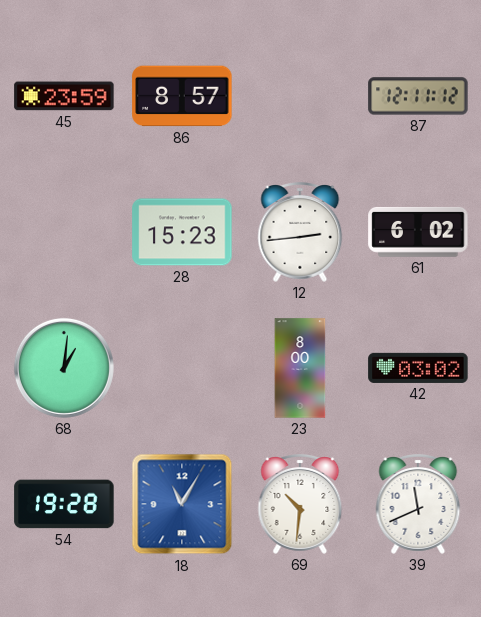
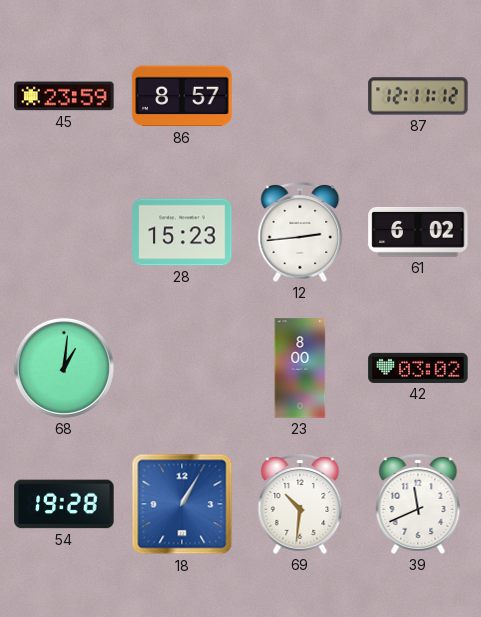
18: 11:05 -> 1:05
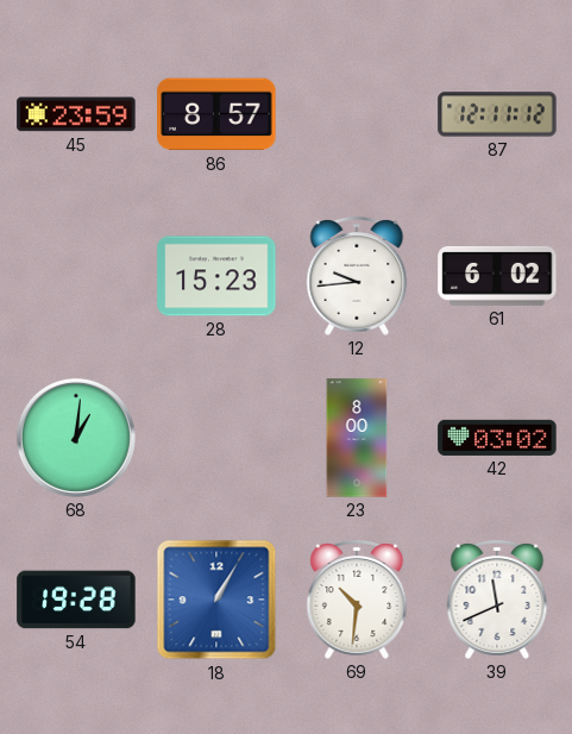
12: 2:44 -> 9:44
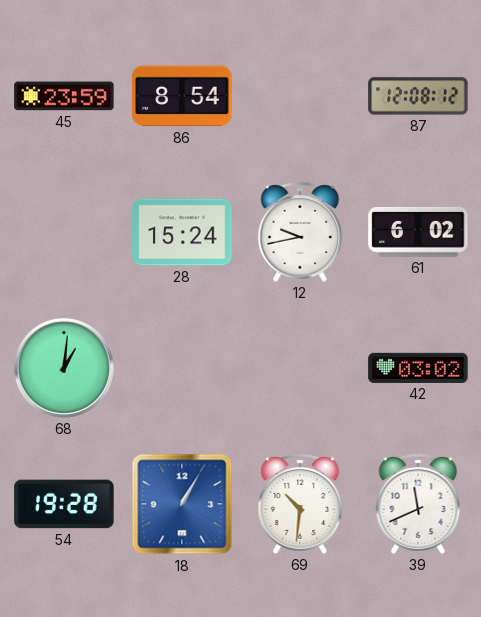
86: 8:57 -> 8:54
87: 12:11 -> 12:08
28: 15:23 -> 15:24
12: 9:44 -> 9:43
23: 8:00 -> none
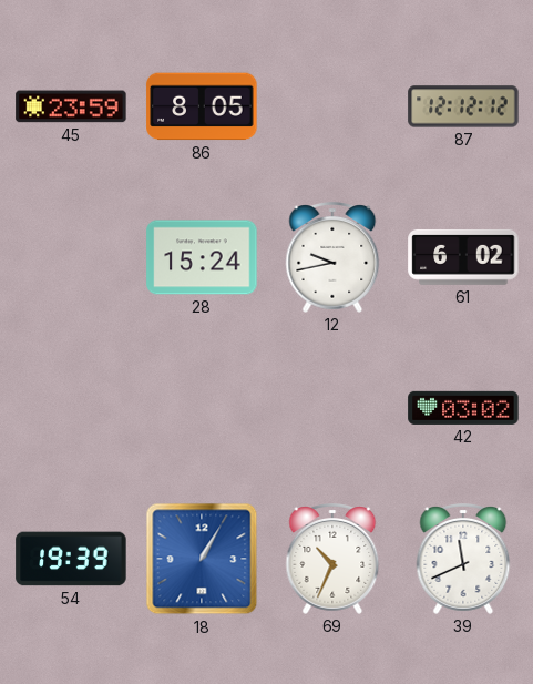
86: 8:54 -> 8:05
87: 12:08 -> 12:12
68: 1:01 -> none
54: 19:28 -> 19:39
69: 10:31 -> 10:34
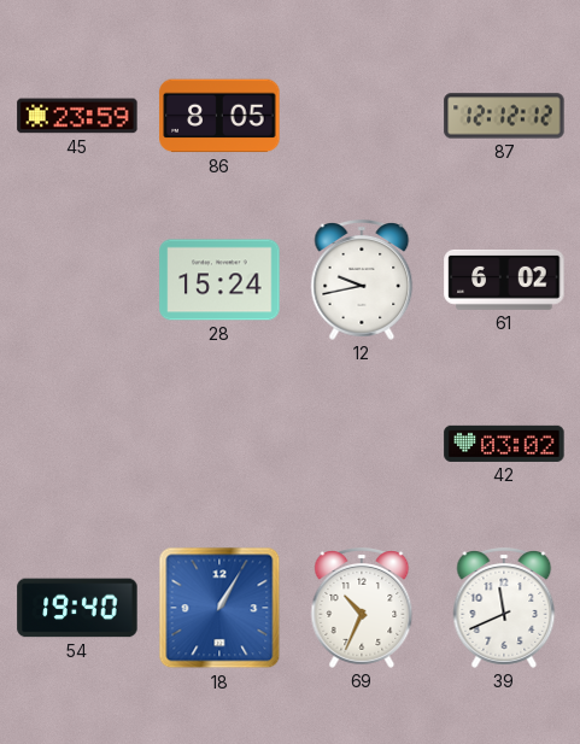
54: 19:39 -> 19:40
